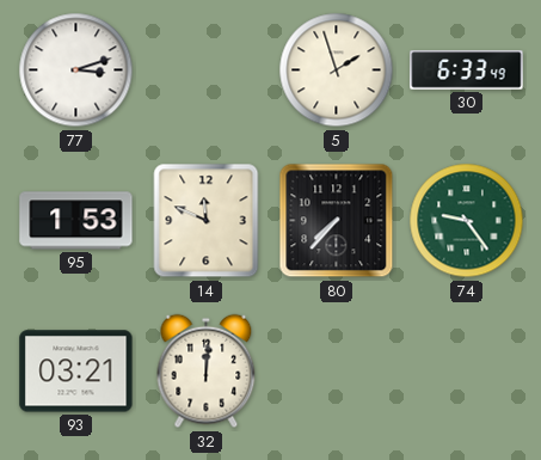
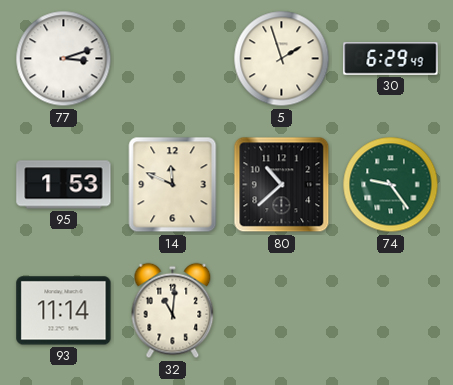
30: 6:33 -> 6:29
80: 7:37 -> 10:38
93: 03:21 -> 11:14
32: 12:01 -> 11:01
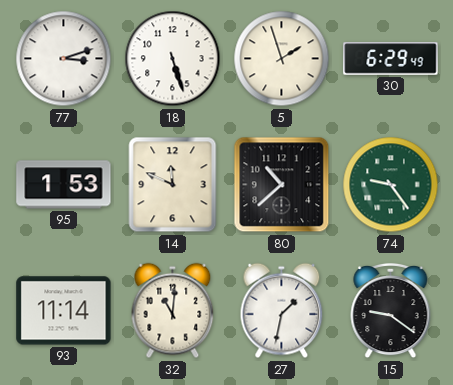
18: none -> 5:27
27: none -> 1:32
15: none -> 9:21
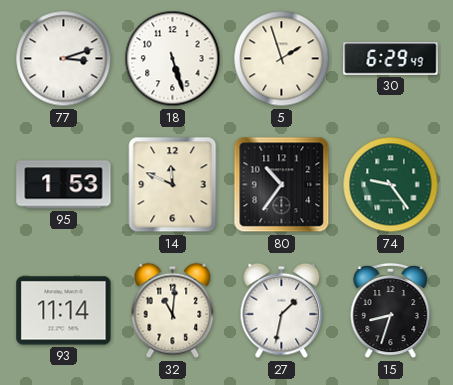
80: 10:38 -> 10:36
15: 9:21 -> 8:33
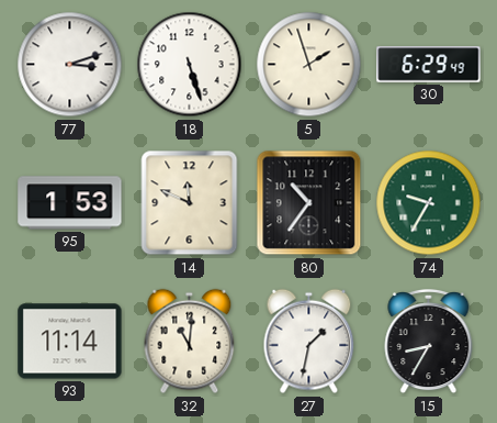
74: 9:24 -> 9:35
15: 8:33 -> 8:35
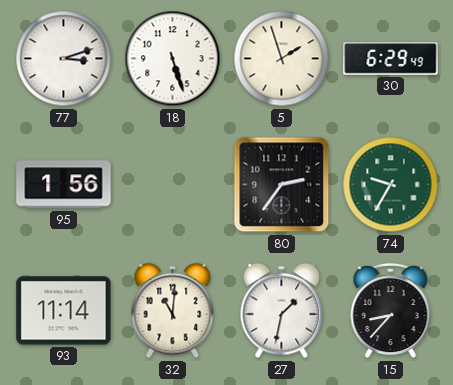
95: 1:53 -> 1:56
14: 11:49 -> none
80: 10:36 -> 2:36
15: 8:35 -> 8:37
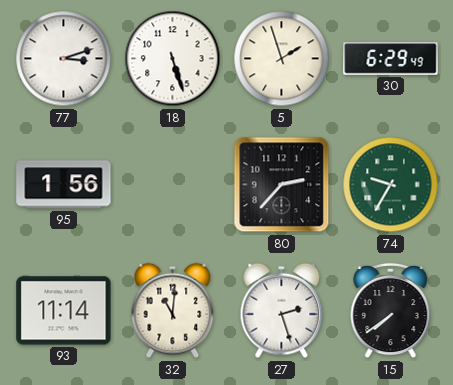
80: 2:36 -> 2:37
27: 1:32 -> 2:27
15: 8:37 -> 7:39
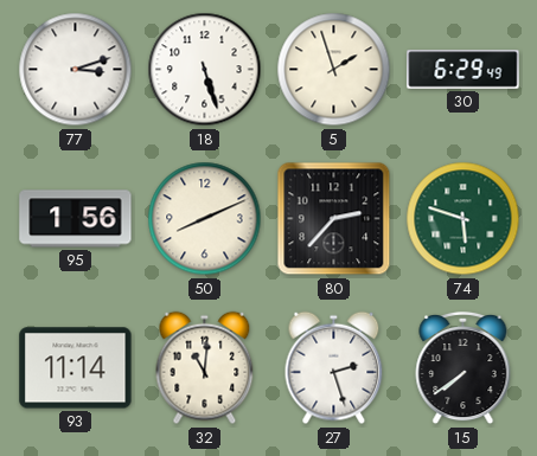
50: none -> 8:11
74: 9:35 -> 5:48
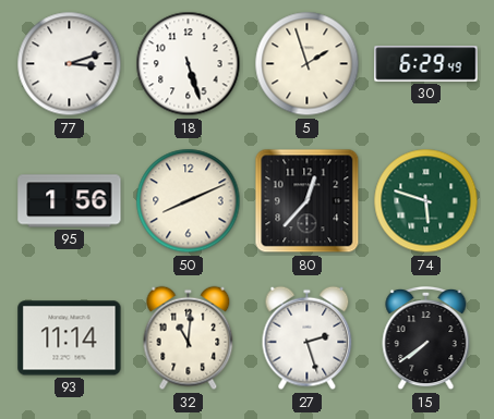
80: 2:37 -> 12:37
